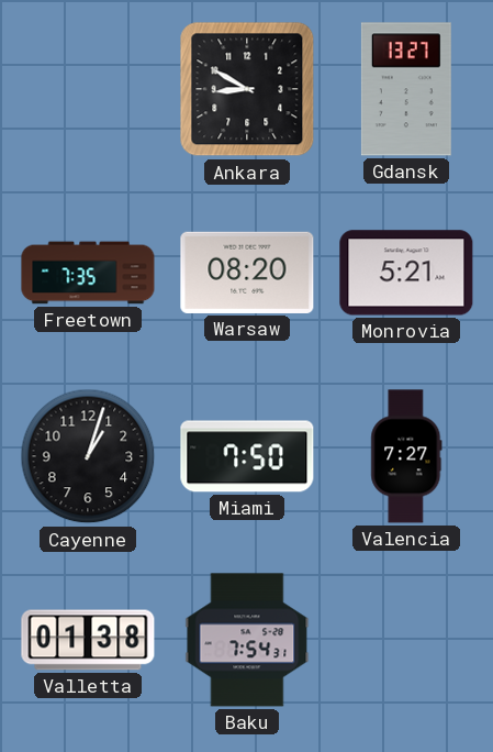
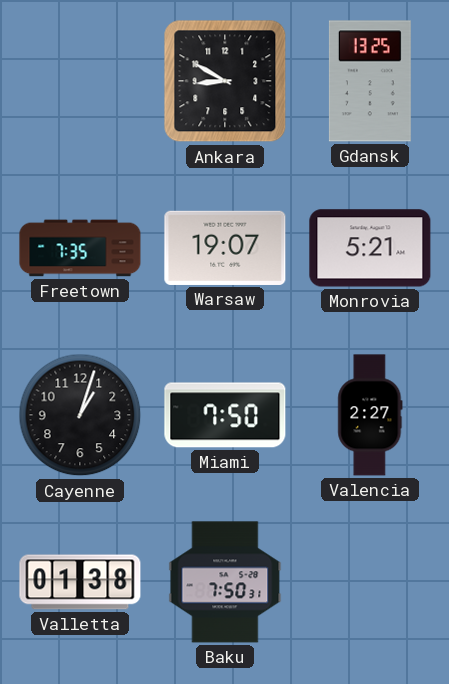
Gdansk: 13:27 -> 13:25
Warsaw: 08:20 -> 19:07
Valencia: 7:27 -> 2:27
Baku: 7:54 -> 7:50
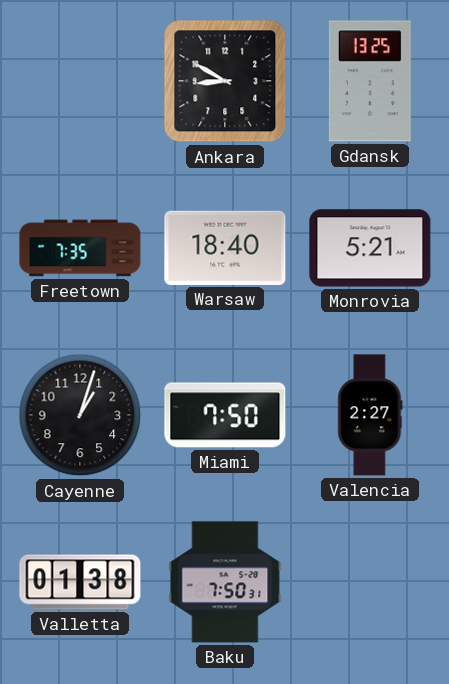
Warsaw: 19:07 -> 18:40
